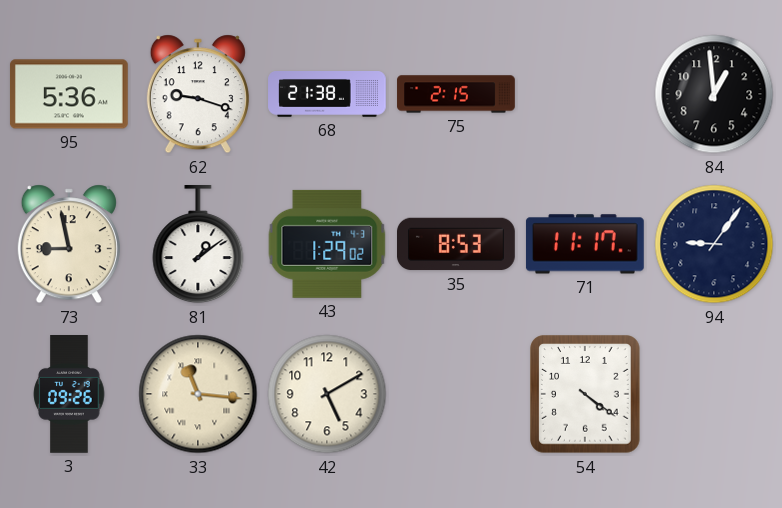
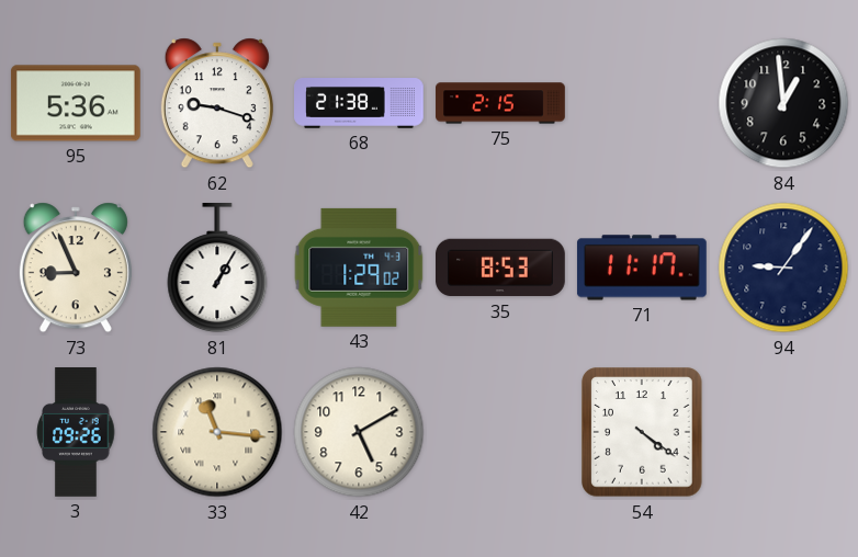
73: 8:58 -> 8:56
81: 1:09 -> 1:05
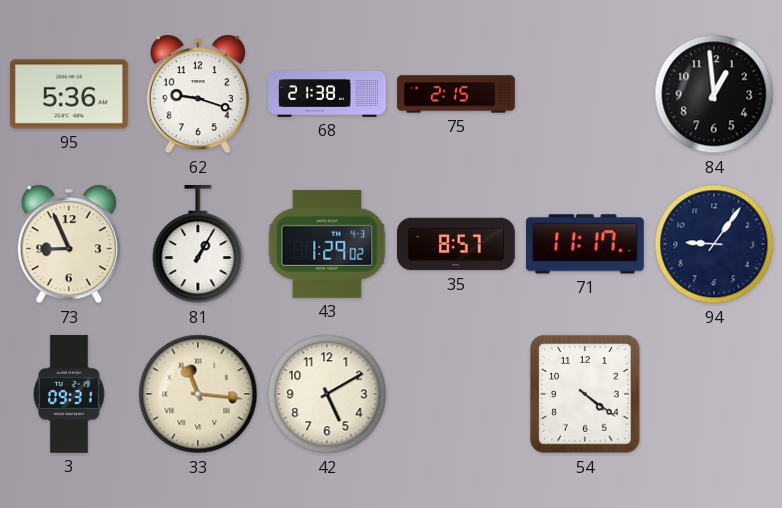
35: 8:53 -> 8:57
3: 09:26 -> 09:31
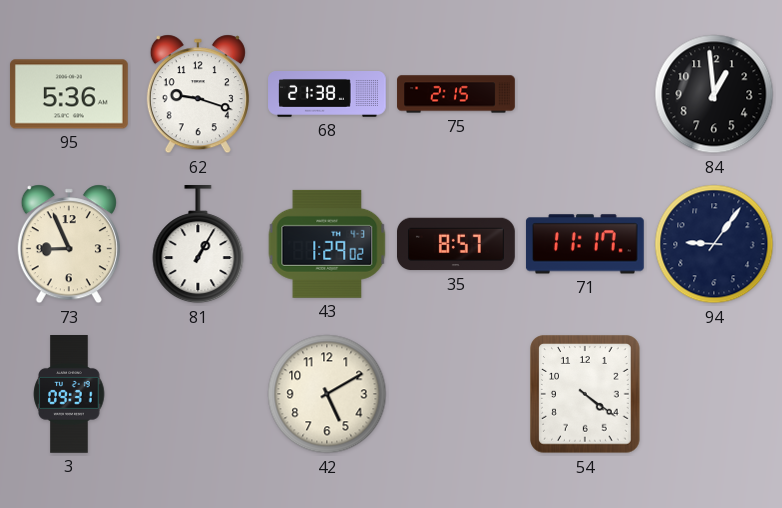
33: 11:16 -> none
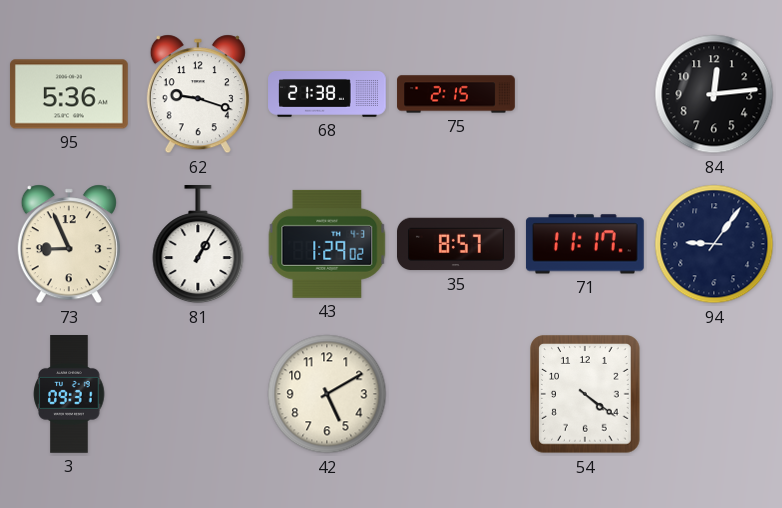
84: 12:59 -> 12:14
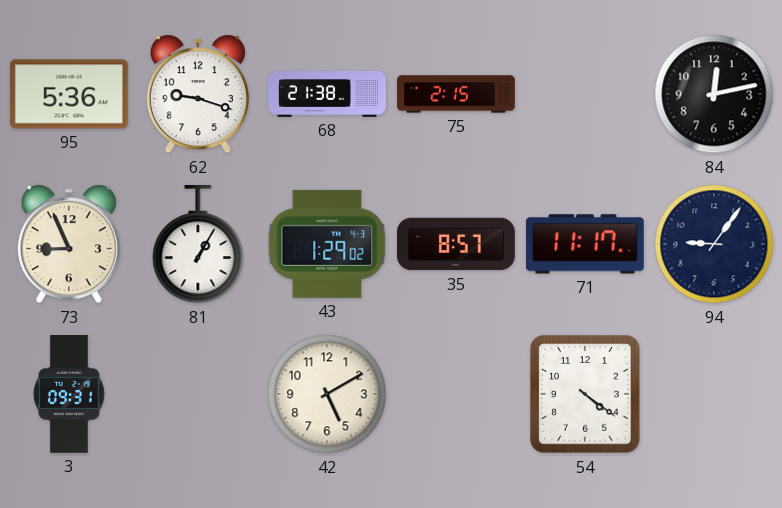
84: 12:14 -> 12:13
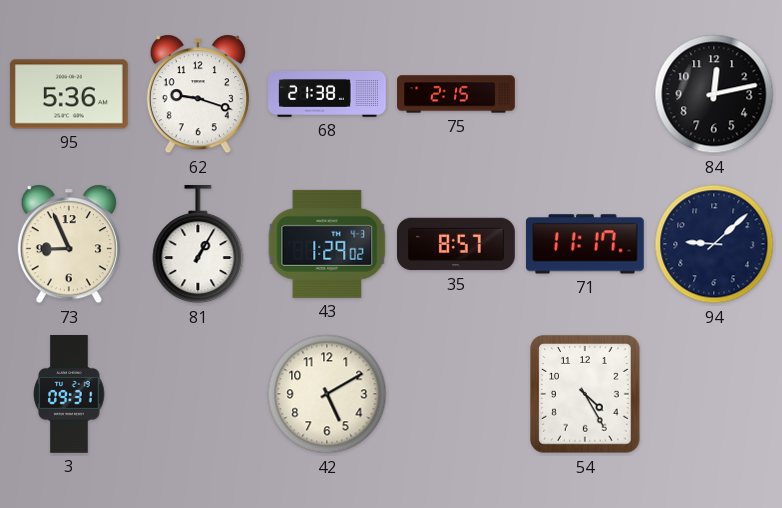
94: 9:06 -> 9:08
54: 4:21 -> 4:25
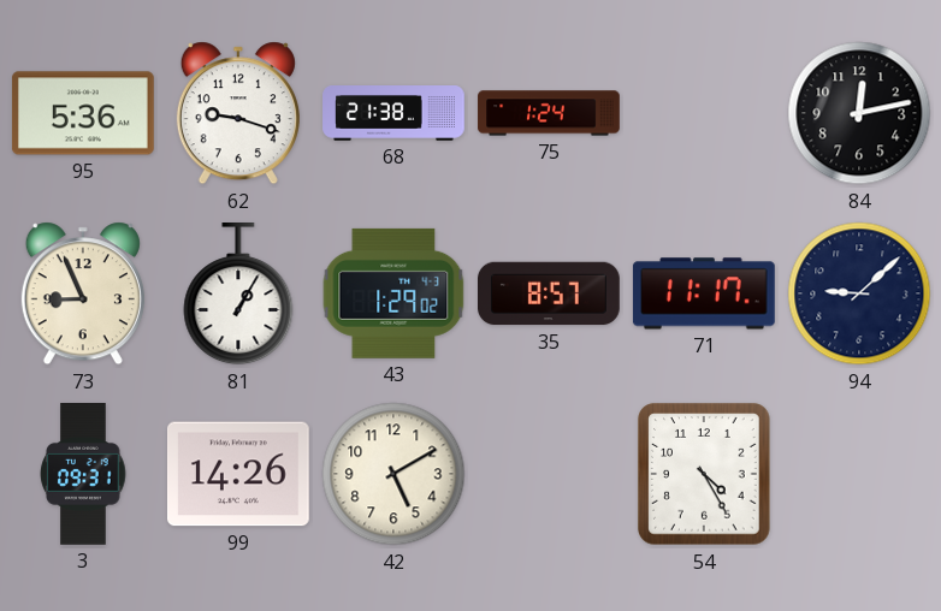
75: 2:15 -> 1:24
99: none -> 14:26
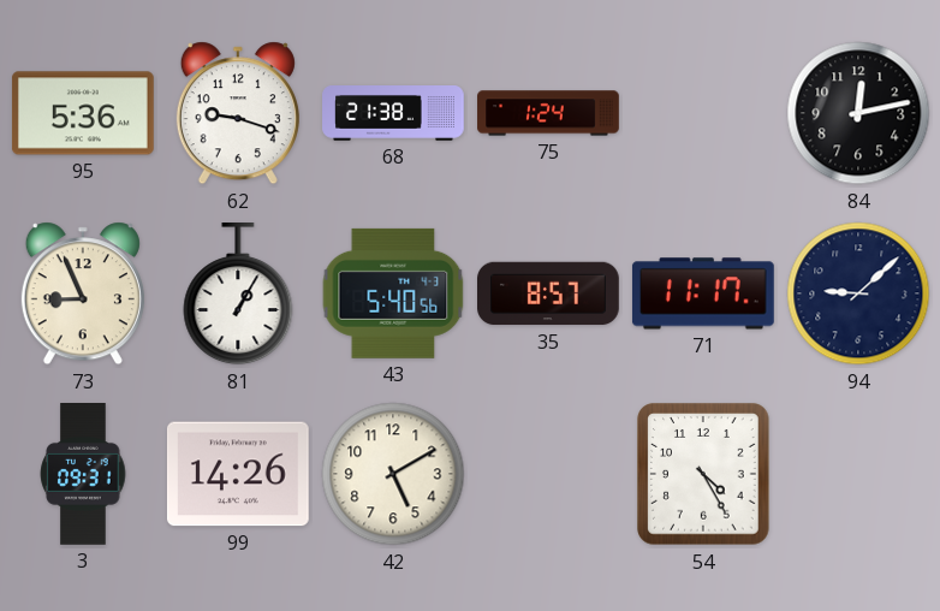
43: 1:29 -> 5:40
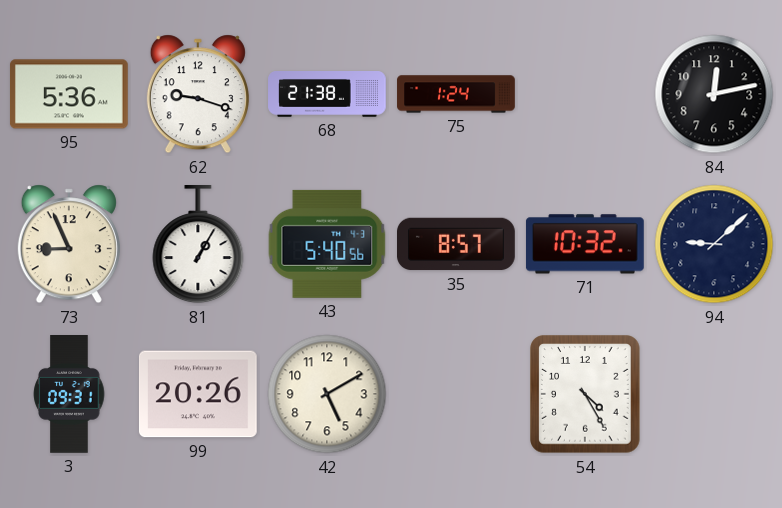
71: 11:17 -> 10:32
99: 14:26 -> 20:26
